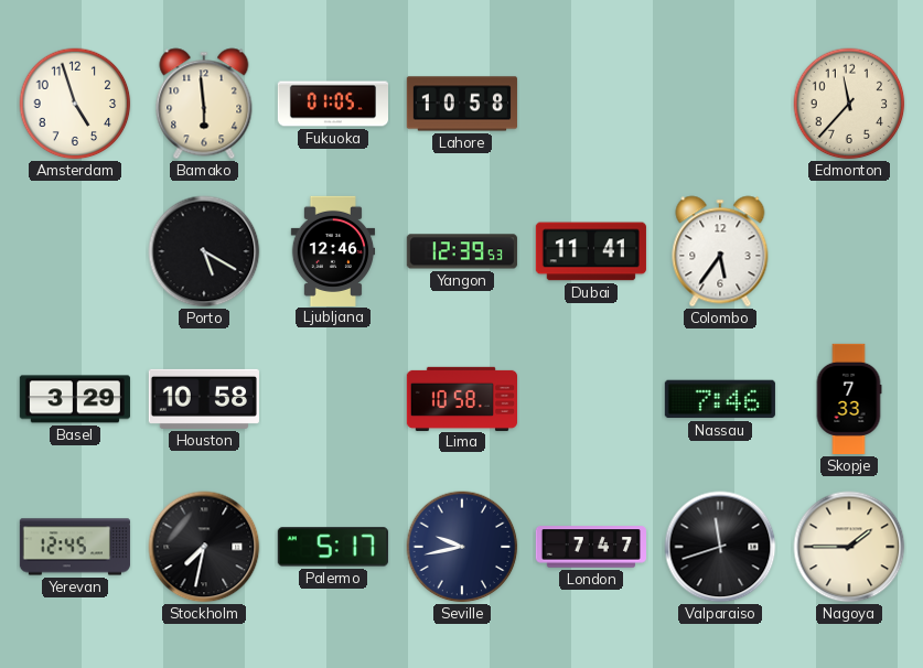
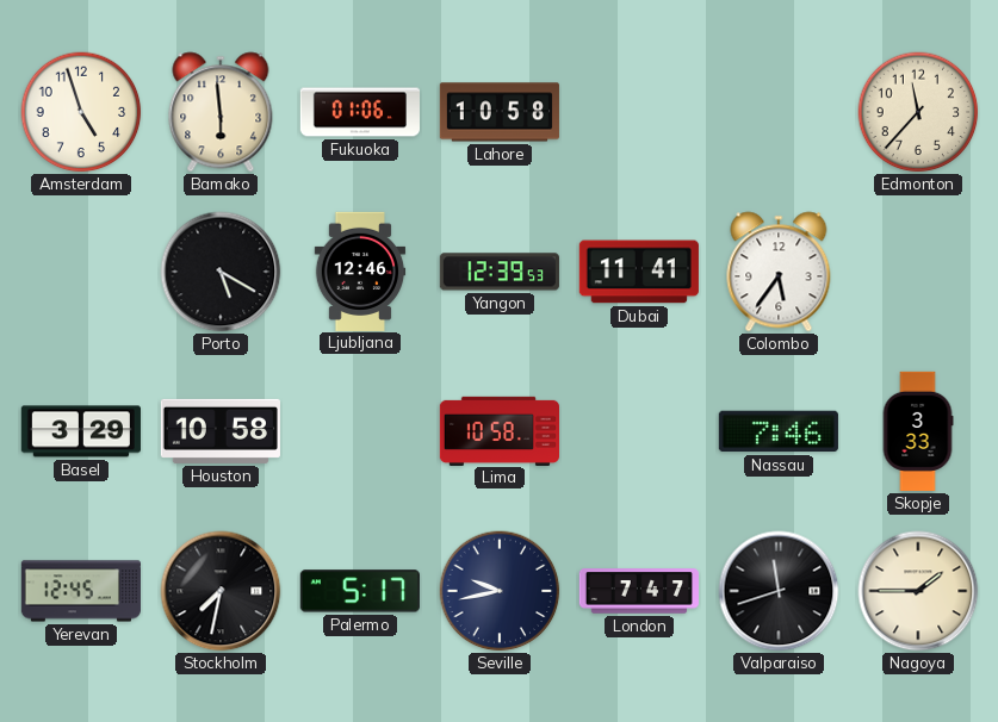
Fukuoka: 01:05 -> 01:06
Skopje: 7:33 -> 3:33
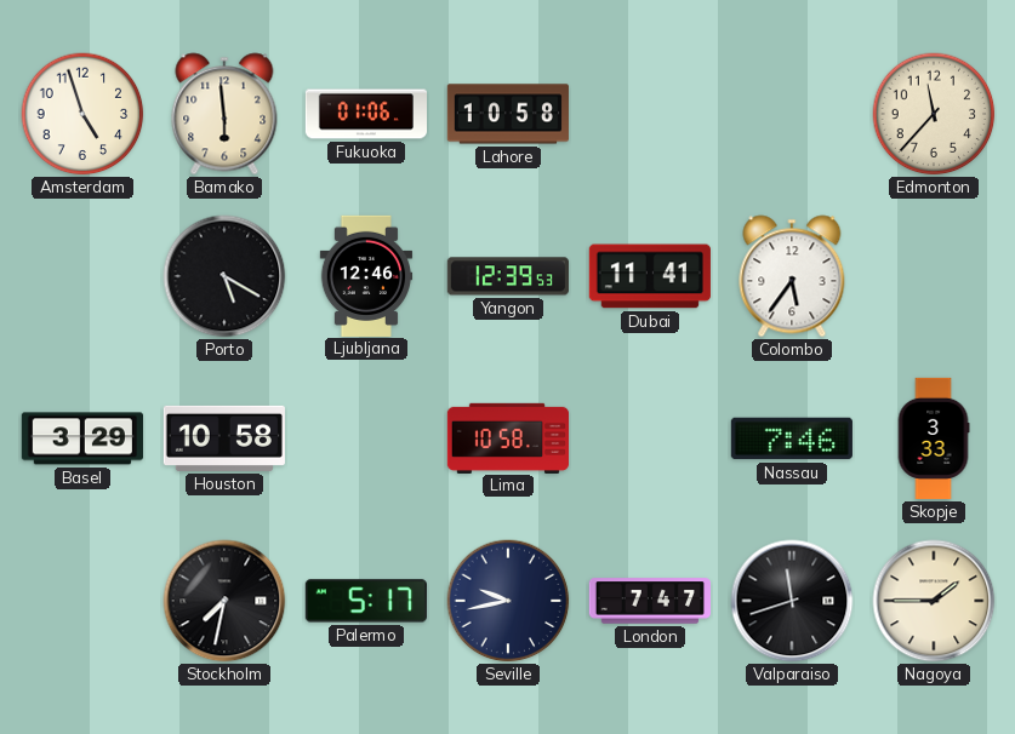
Yerevan: 12:45 -> none
